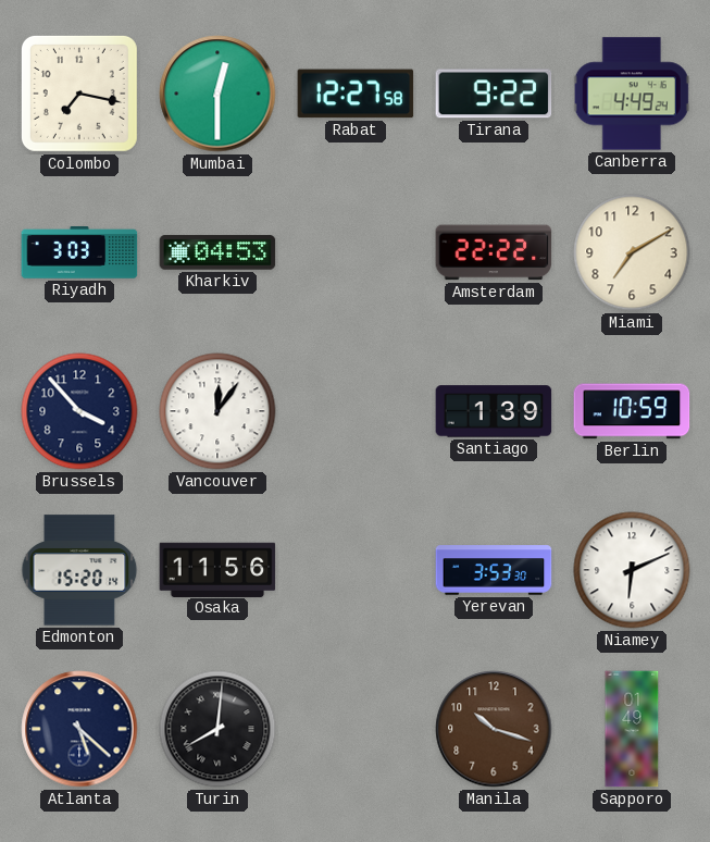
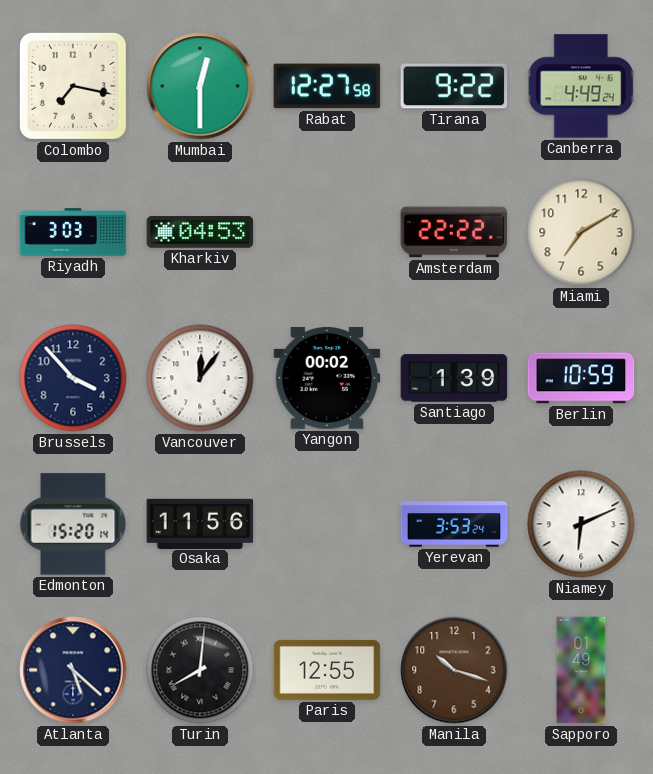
Yangon: none -> 00:02
Yerevan: 3:53:30 -> 3:53:24
Paris: none -> 12:55
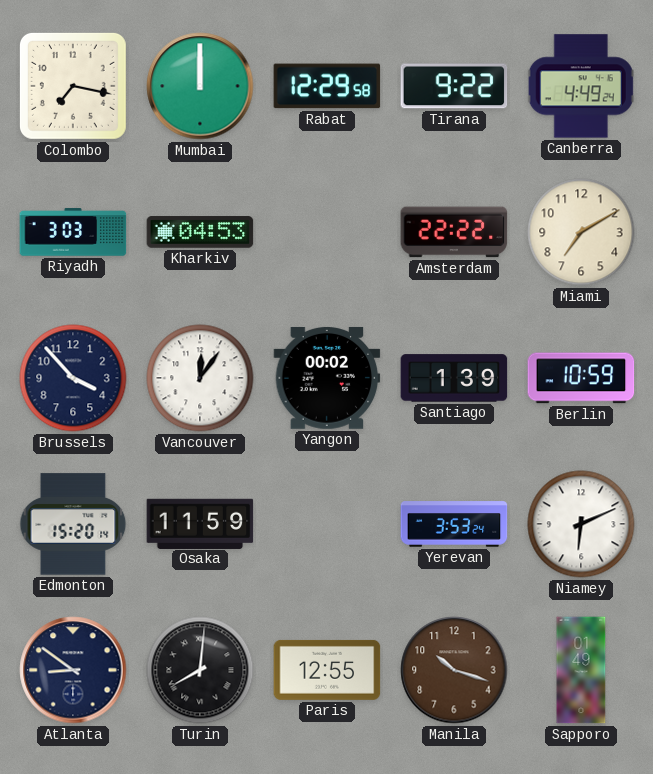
Mumbai: 12:30 -> 12:00
Rabat: 12:27 -> 12:29
Osaka: 11:56 -> 11:59
Atlanta: 5:22 -> 8:51
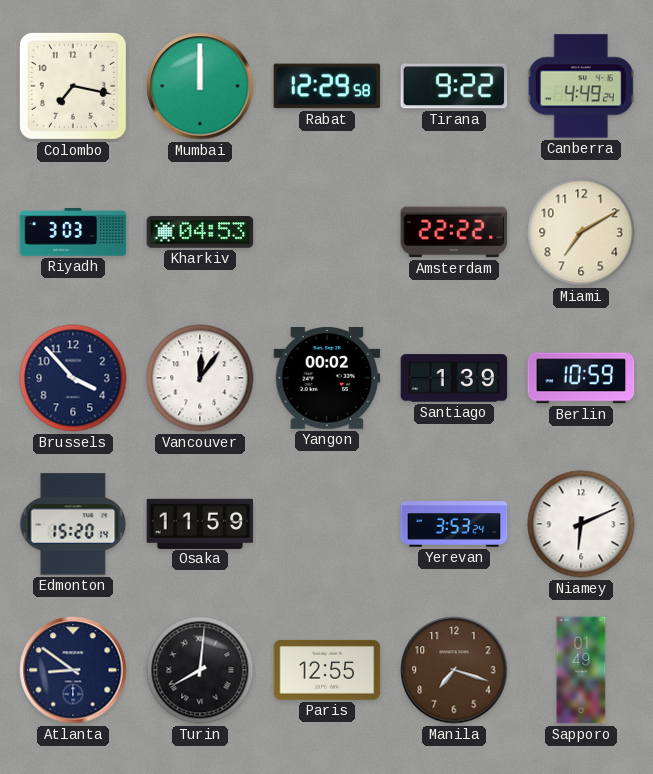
Manila: 10:18 -> 7:18
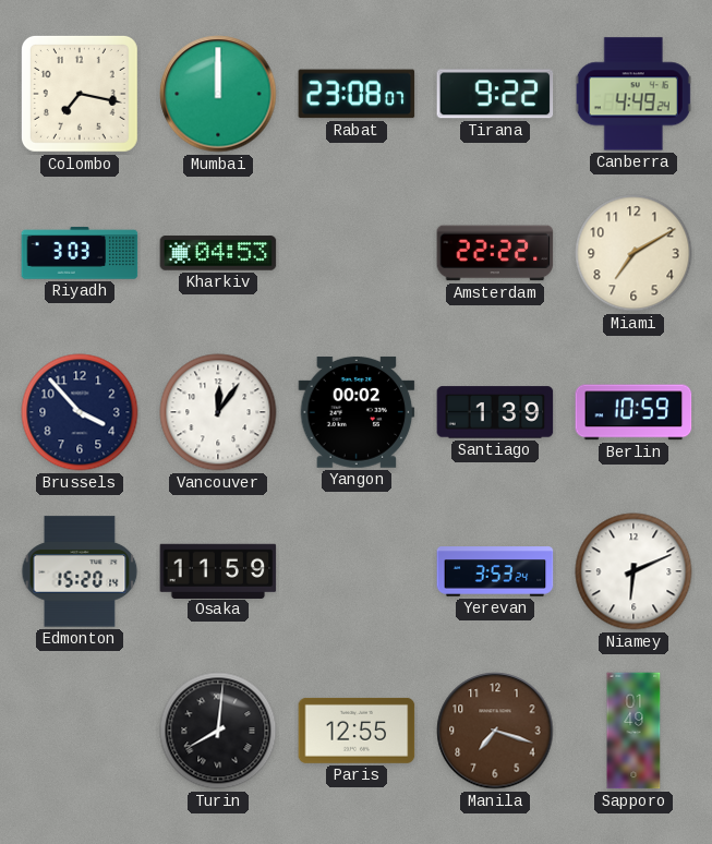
Rabat: 12:29 -> 23:08
Atlanta: 8:51 -> none
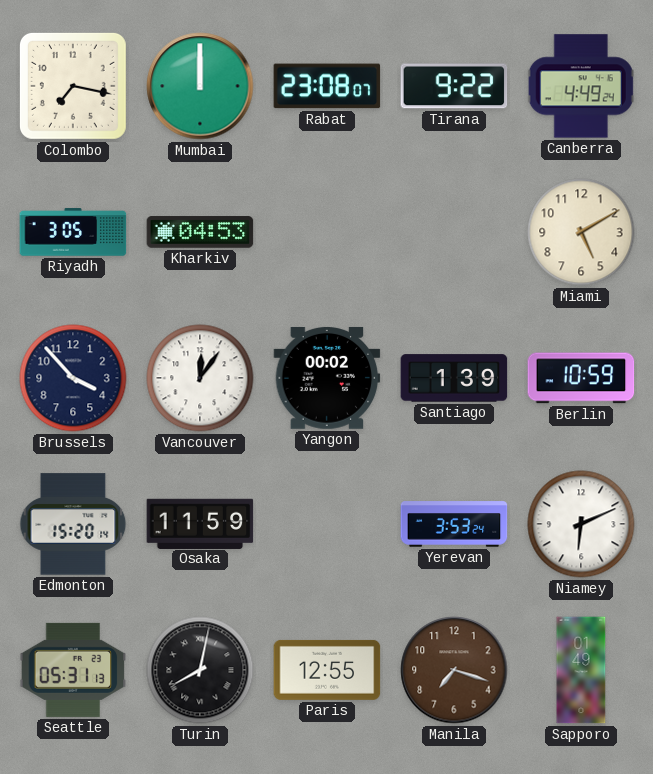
Riyadh: 3:03 -> 3:05
Amsterdam: 22:22 -> none
Miami: 7:10 -> 5:10
Seattle: none -> 05:31
Turin: 8:01 -> 8:02
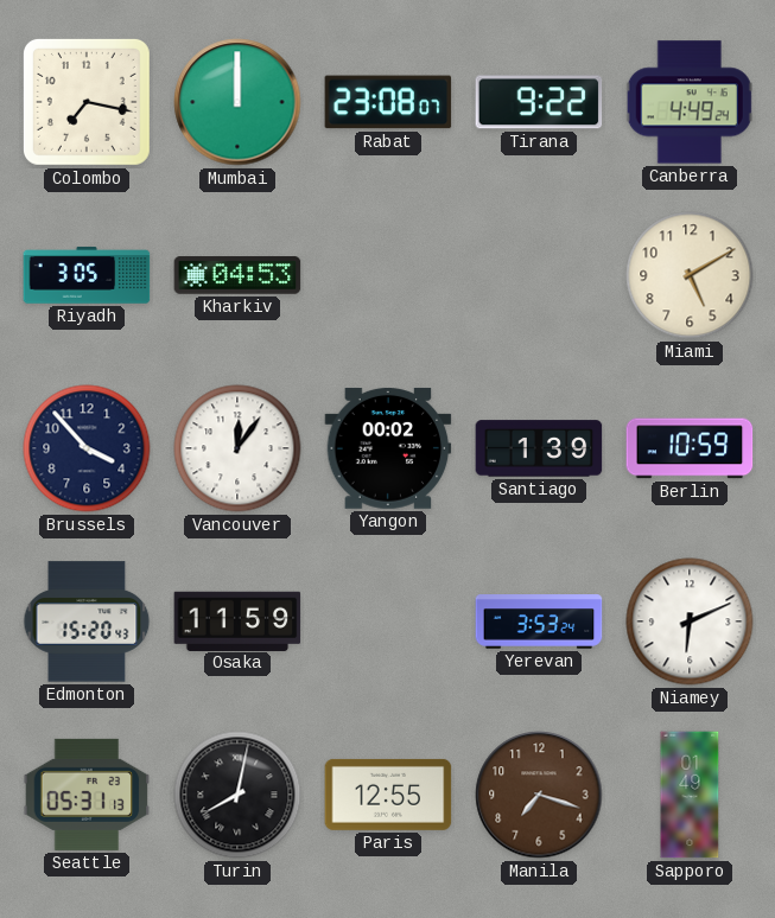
Edmonton: 15:20:14 -> 15:20:43
